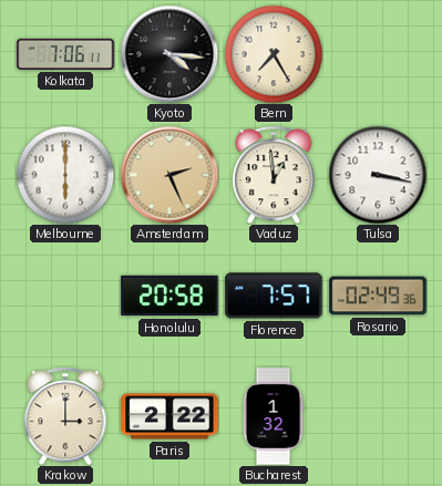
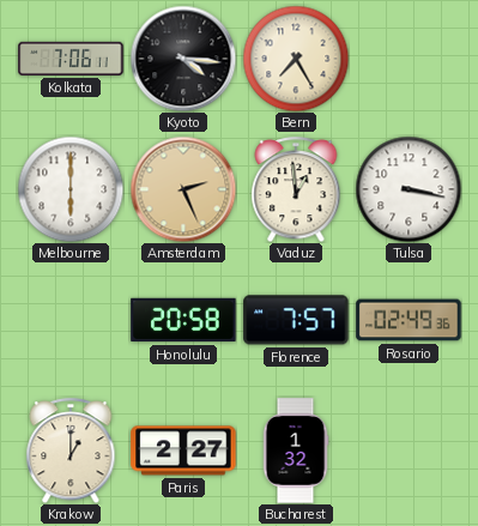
Krakow: 3:00 -> 1:00
Paris: 2:22 -> 2:27
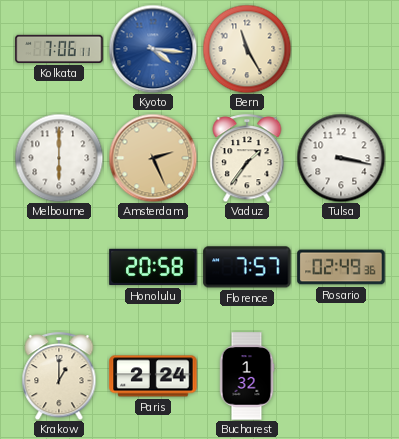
Kyoto dial: black -> blue
Bern: 7:25 -> 11:25
Vaduz: 12:59 -> 1:36
Paris: 2:27 -> 2:24
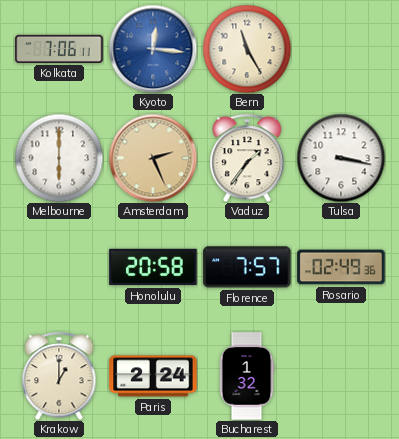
Kyoto: 4:16 -> 12:16
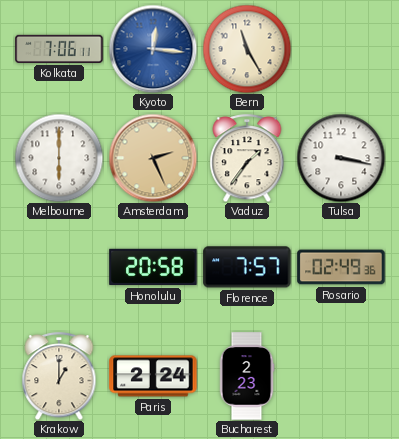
Bucharest: 1:32 -> 2:23
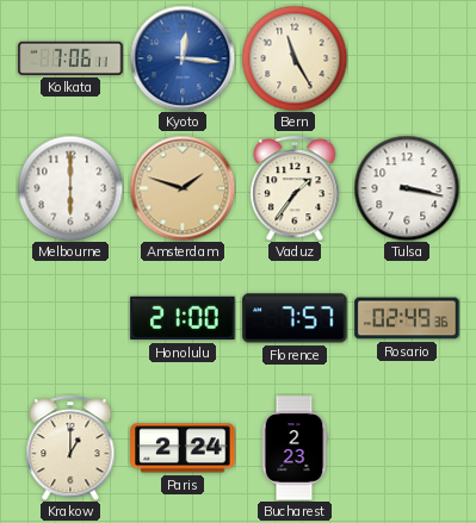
Amsterdam: 2:26 -> 1:48
Honolulu: 20:58 -> 21:00
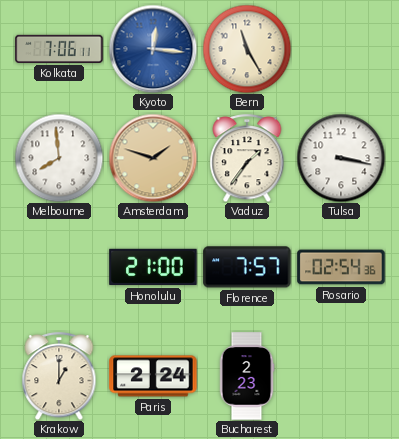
Melbourne: 6:00 -> 7:59
Rosario: 02:49 -> 02:54
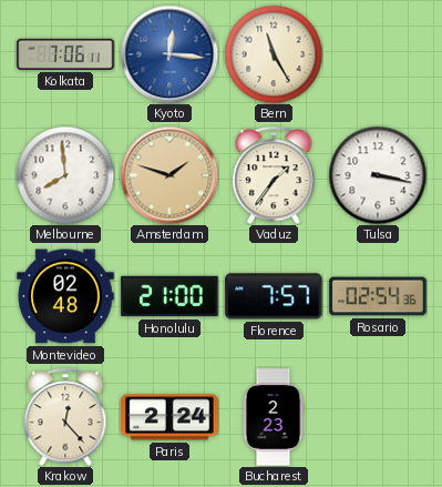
Montevideo: none -> 02:48
Krakow: 1:00 -> 12:23
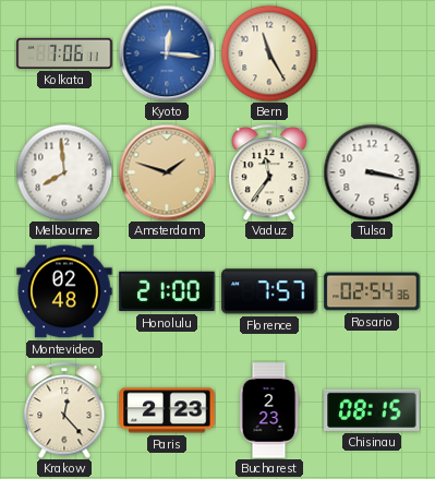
Vaduz: 1:36 -> 11:36
Paris: 2:24 -> 2:23
Chisinau: none -> 08:15
